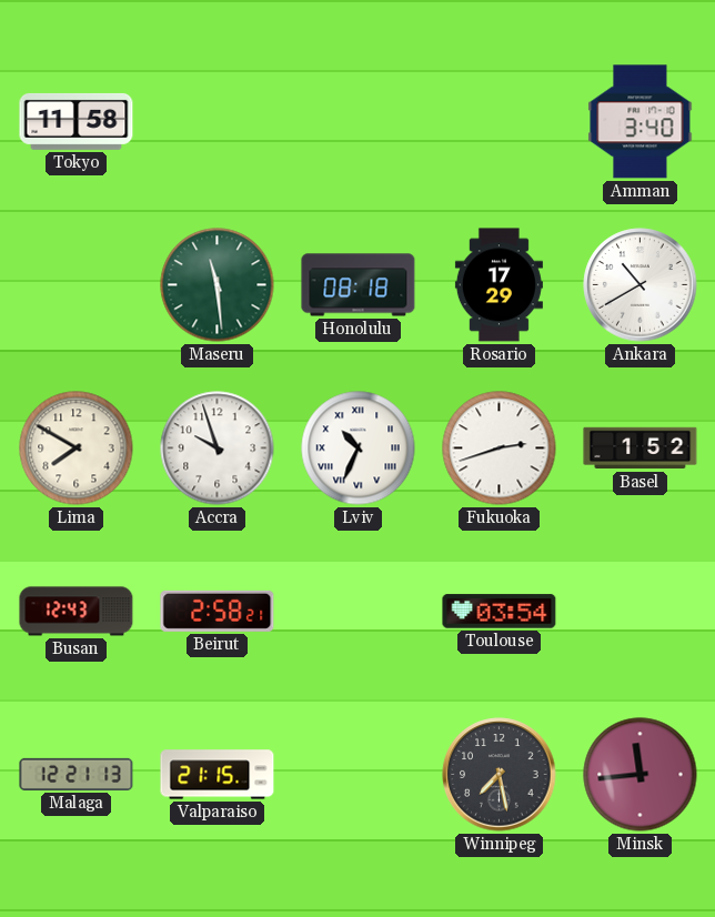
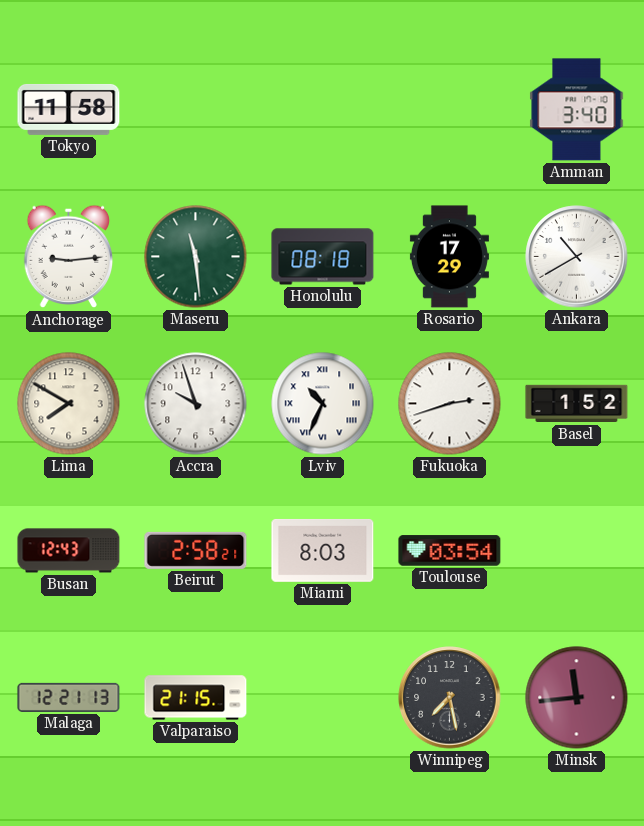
Anchorage: none -> 9:14
Miami: none -> 8:03
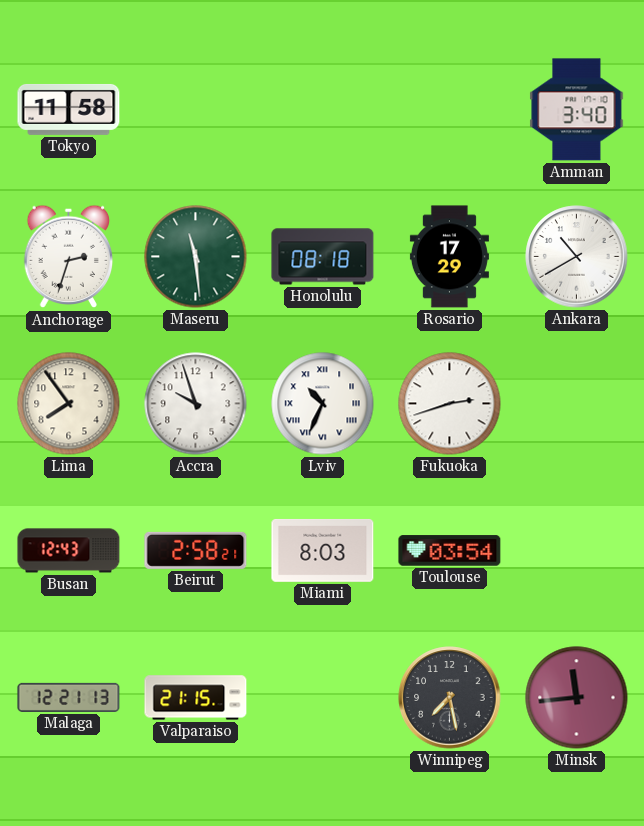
Anchorage: 9:14 -> 2:33
Lima: 7:50 -> 7:54
Basel: 1:52 -> none
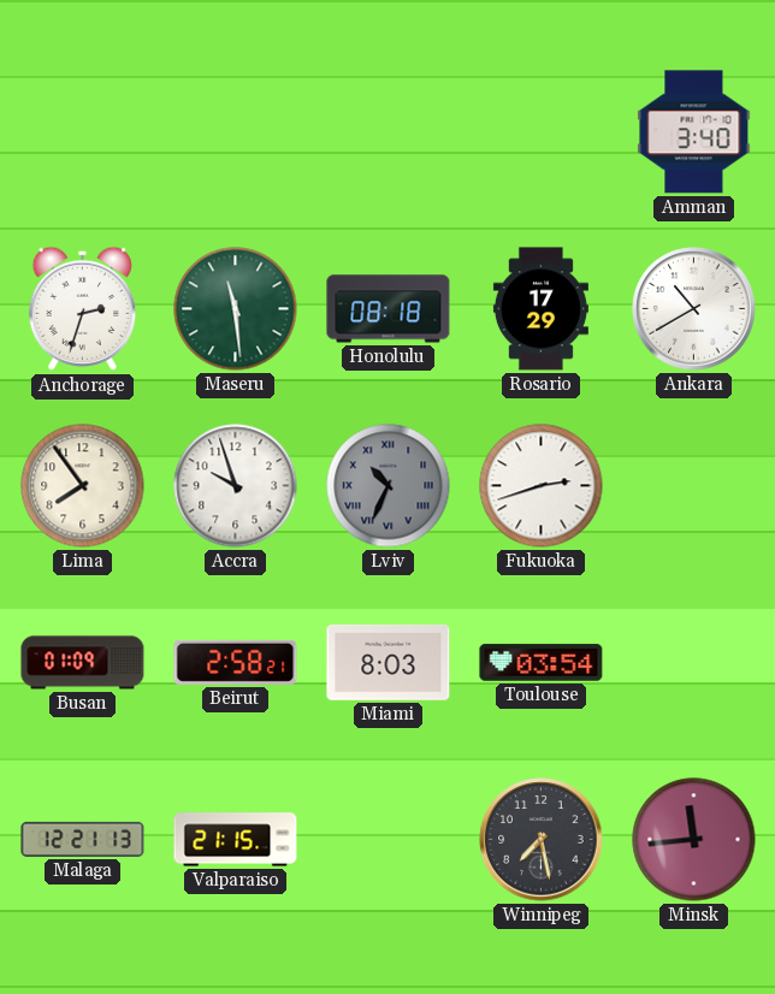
Tokyo: 11:58 -> none
Lviv dial: white -> grey
Busan: 12:43 -> 01:09
